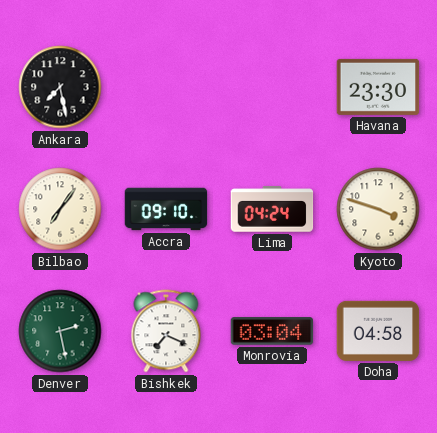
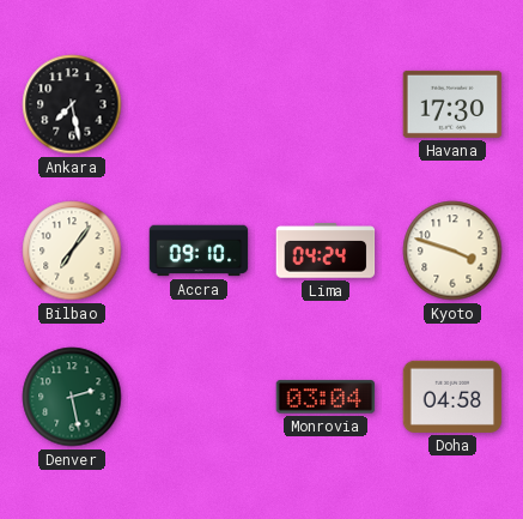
Havana: 23:30 -> 17:30
Bishkek: 7:19 -> none
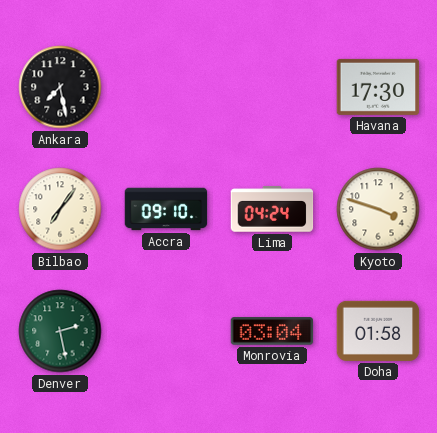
Doha: 04:58 -> 01:58
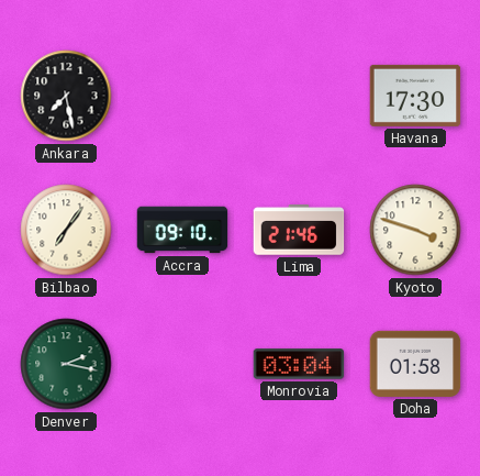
Lima: 04:24 -> 21:46
Denver: 2:28 -> 2:17
